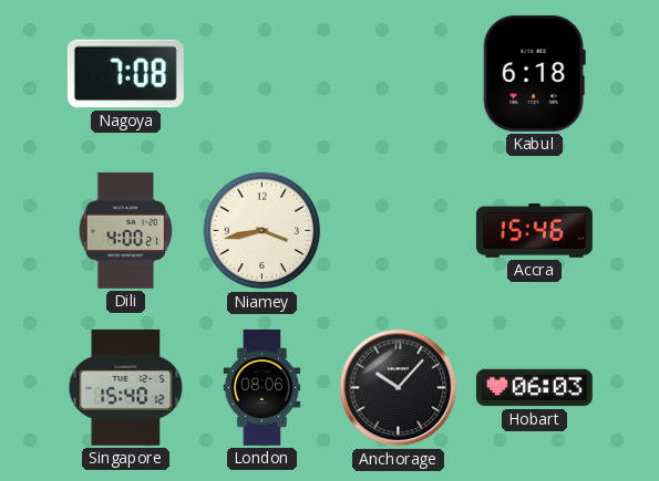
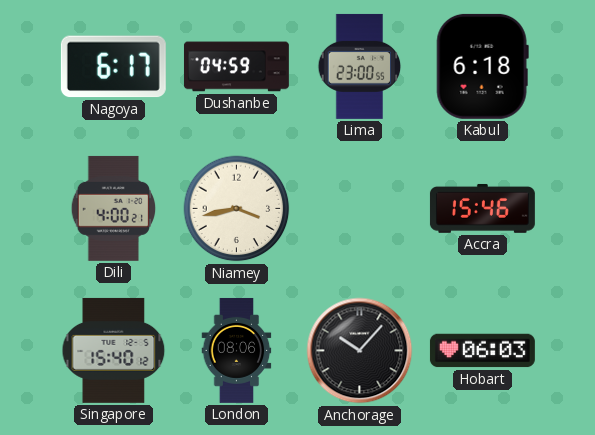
Nagoya: 7:08 -> 6:17
Dushanbe: none -> 04:59
Lima: none -> 23:00
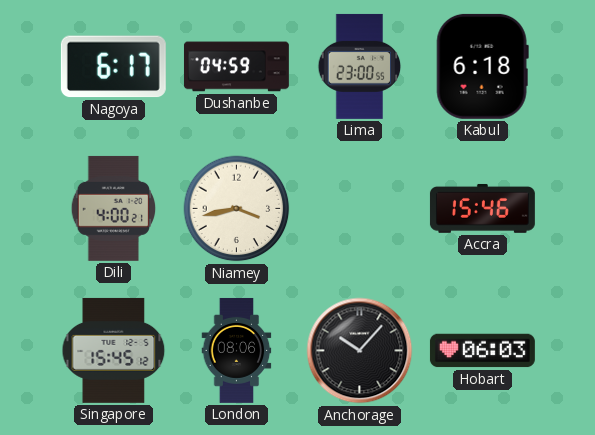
Singapore: 15:40 -> 15:45
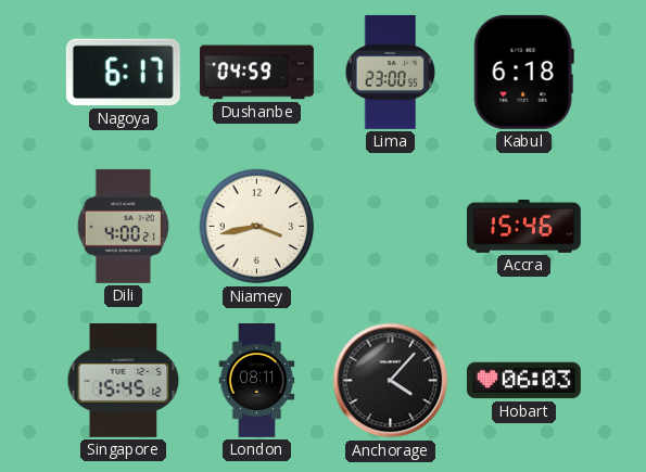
London: 08:06 -> 08:11
Anchorage: 10:07 -> 4:07
